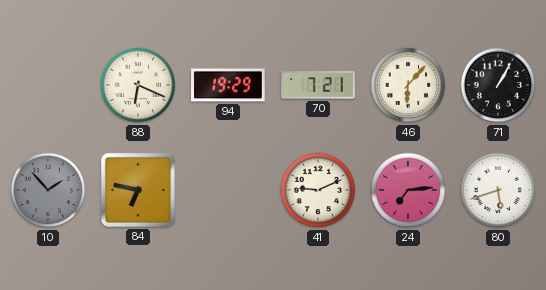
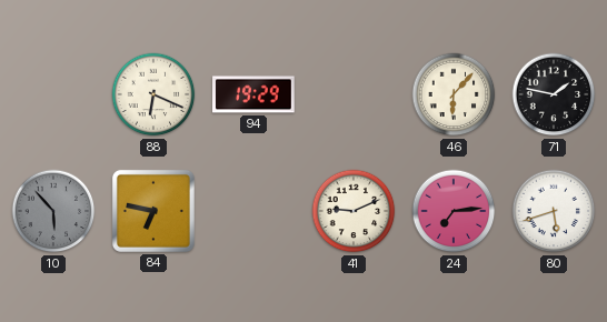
70: 7:21 -> none
71: 1:05 -> 1:47
10: 1:53 -> 5:53
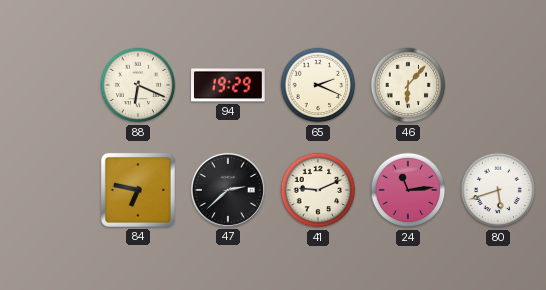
65: none -> 2:19
71: 1:47 -> none
10: 5:53 -> none
47: none -> 2:38
24: 7:14 -> 11:14
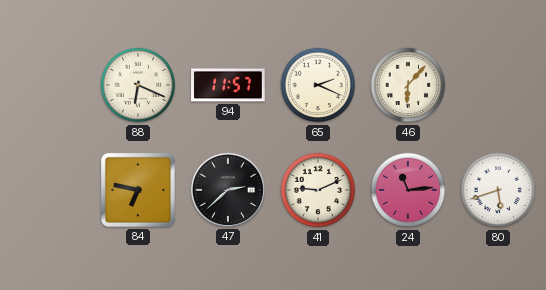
94: 19:29 -> 11:57
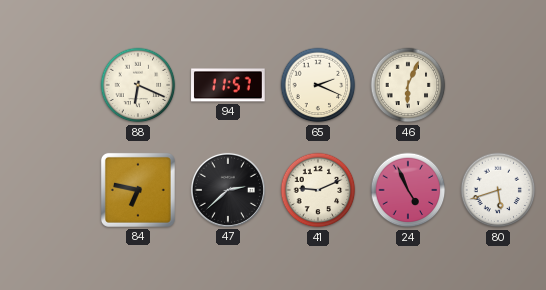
46: 6:07 -> 6:04
24: 11:14 -> 4:56
